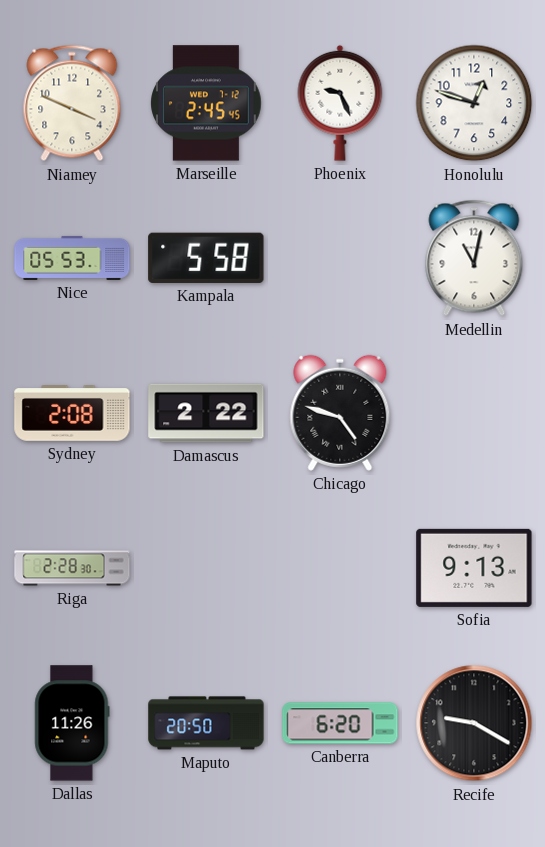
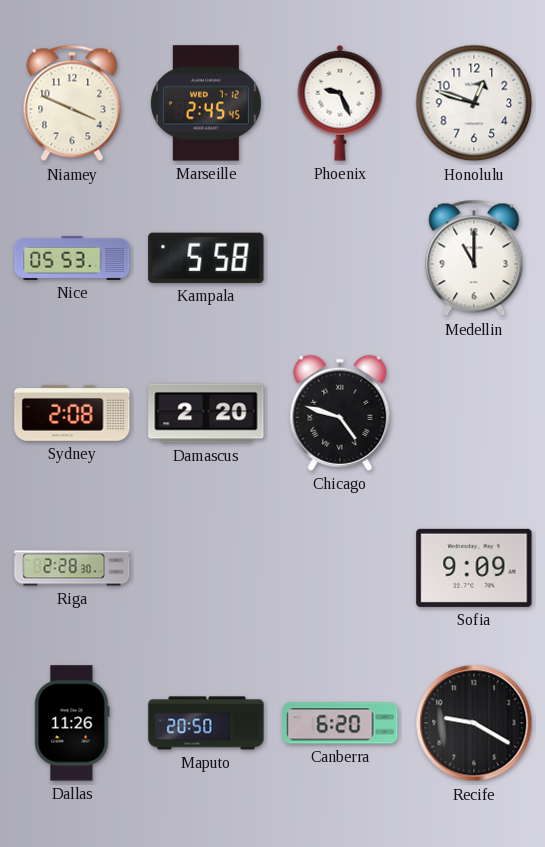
Medellin: 11:02 -> 11:00
Damascus: 2:22 -> 2:20
Sofia: 9:13 -> 9:09
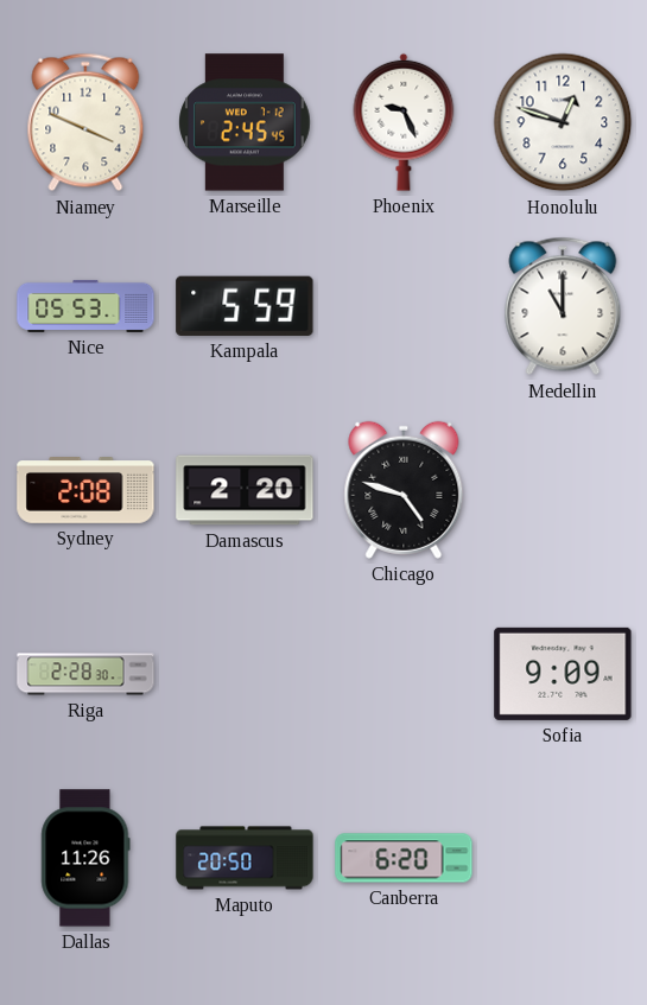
Kampala: 5:58 -> 5:59
Recife: 9:20 -> none
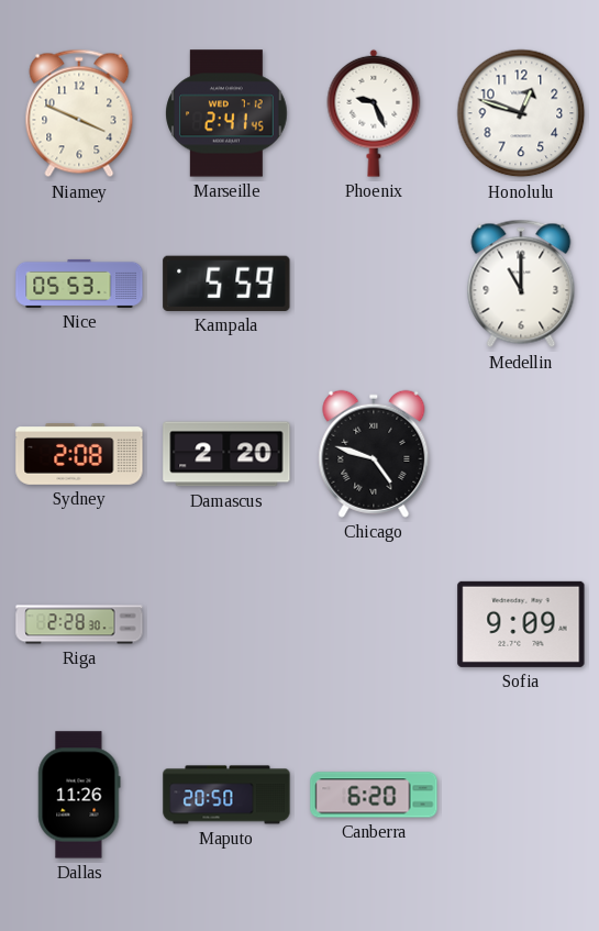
Marseille: 2:45 -> 2:41
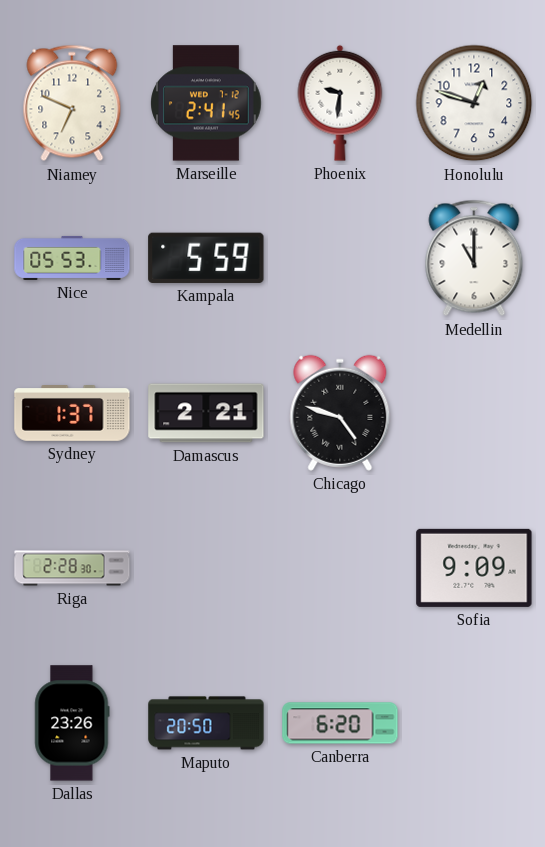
Niamey: 3:49 -> 6:49
Phoenix: 9:26 -> 9:31
Sydney: 2:08 -> 1:37
Damascus: 2:20 -> 2:21
Dallas: 11:26 -> 23:26
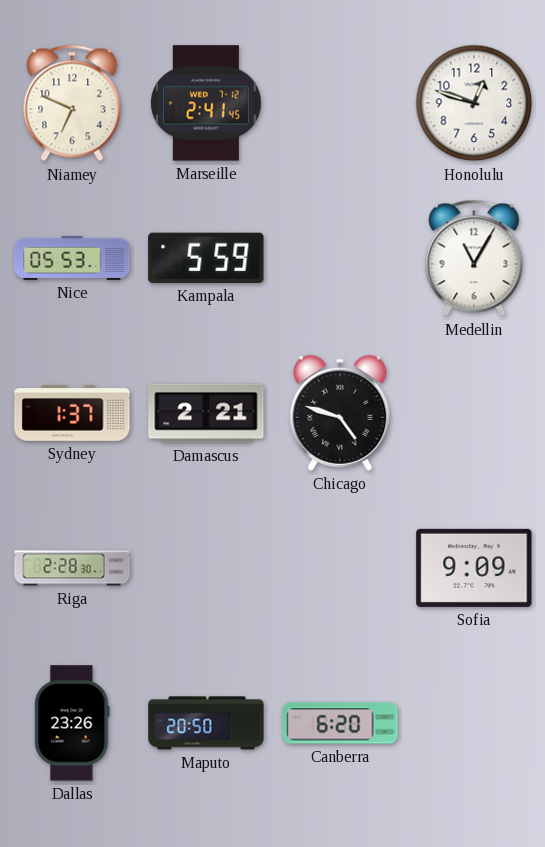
Phoenix: 9:31 -> none
Medellin: 11:00 -> 11:05
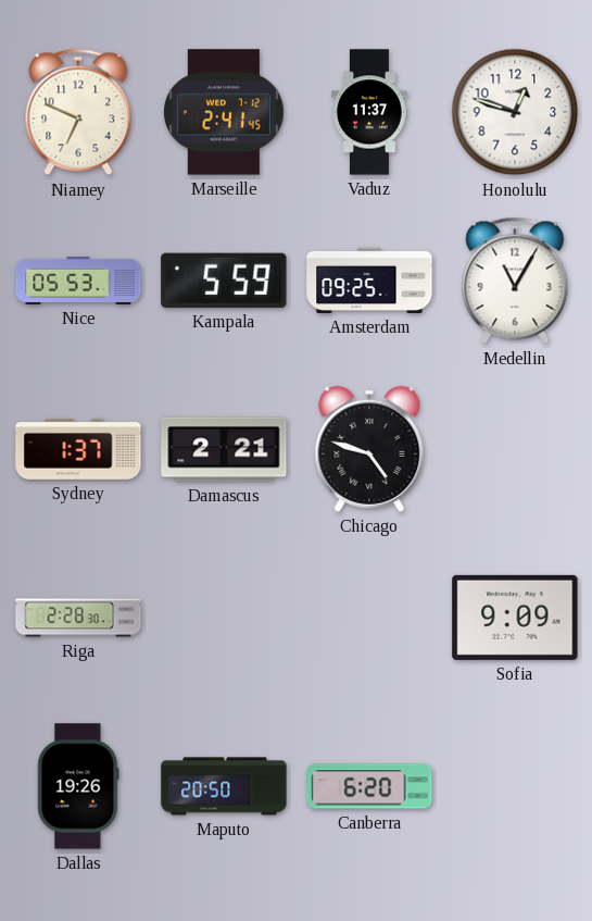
Vaduz: none -> 11:37
Amsterdam: none -> 09:25
Dallas: 23:26 -> 19:26
